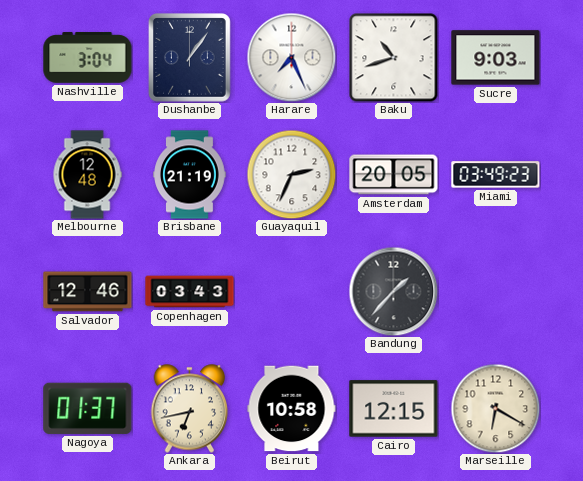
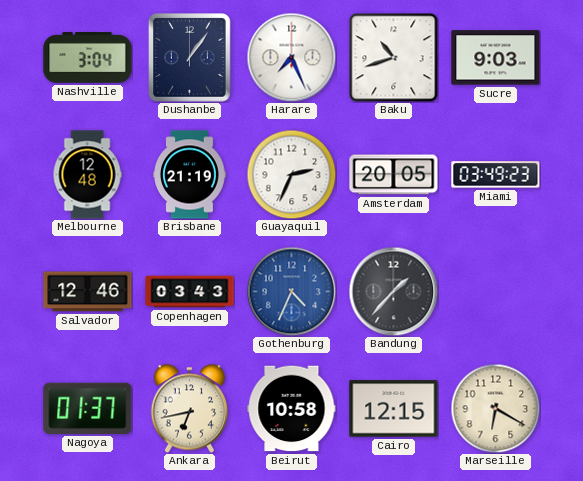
Gothenburg: none -> 4:34
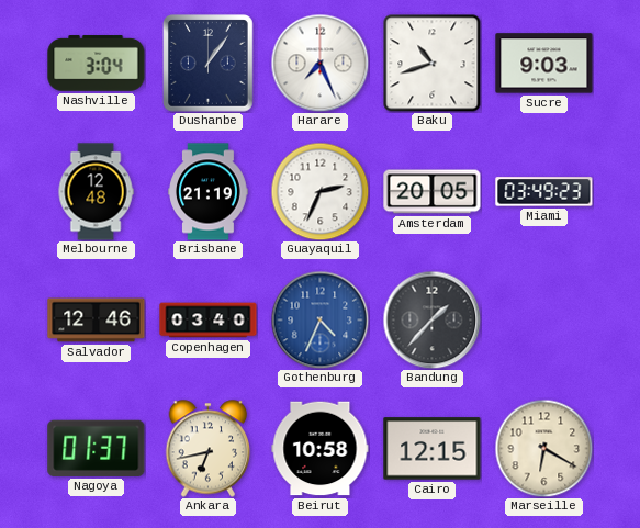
Copenhagen: 03:43 -> 03:40
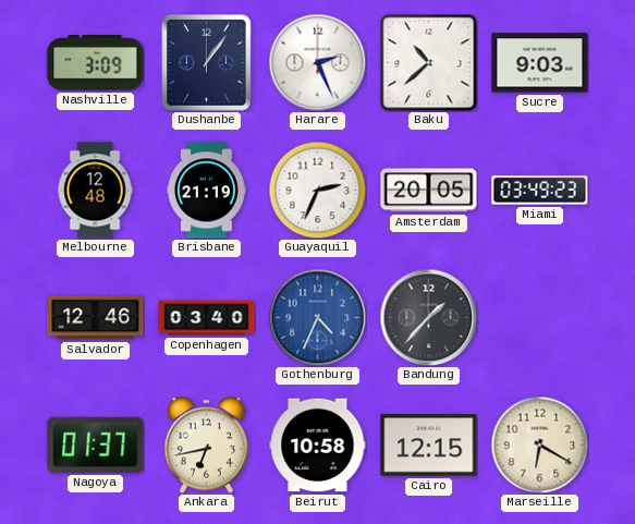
Nashville: 3:04 -> 3:09
Harare: 7:26 -> 2:26
Baku: 10:42 -> 10:38
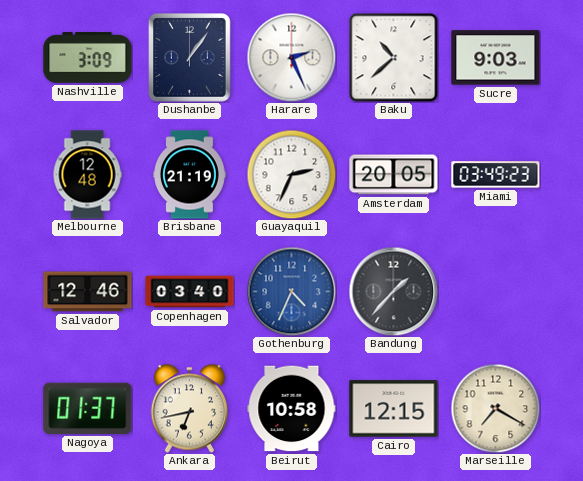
Marseille: 6:20 -> 7:20
